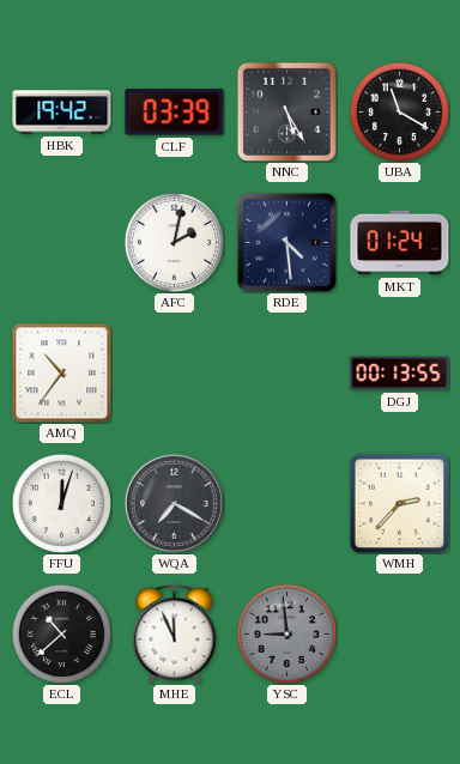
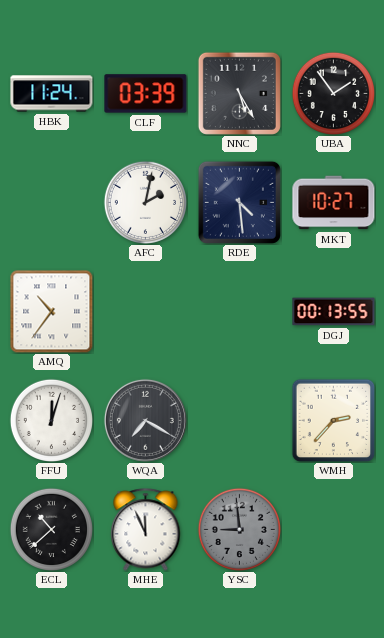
HBK: 19:42 -> 11:24
UBA: 11:20 -> 1:54
MKT: 01:24 -> 10:27
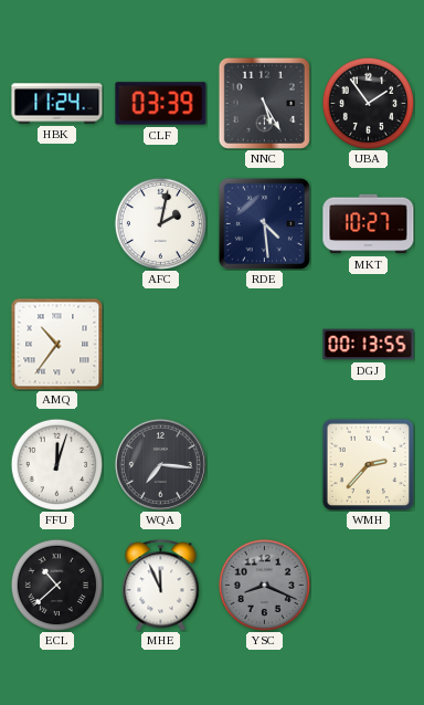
WQA: 7:20 -> 7:16
YSC: 8:59 -> 8:19
